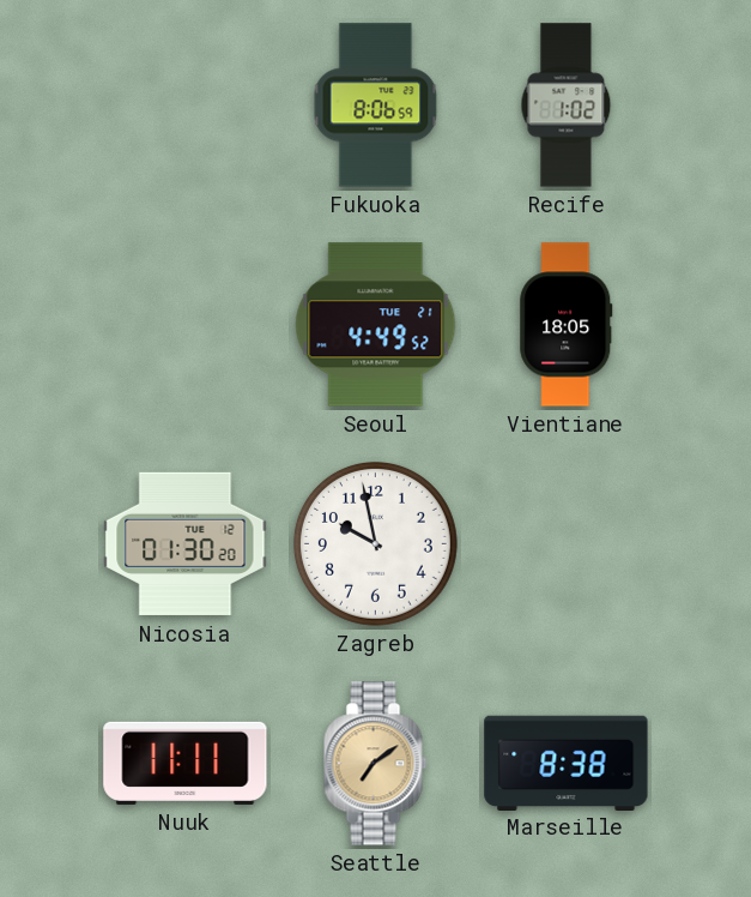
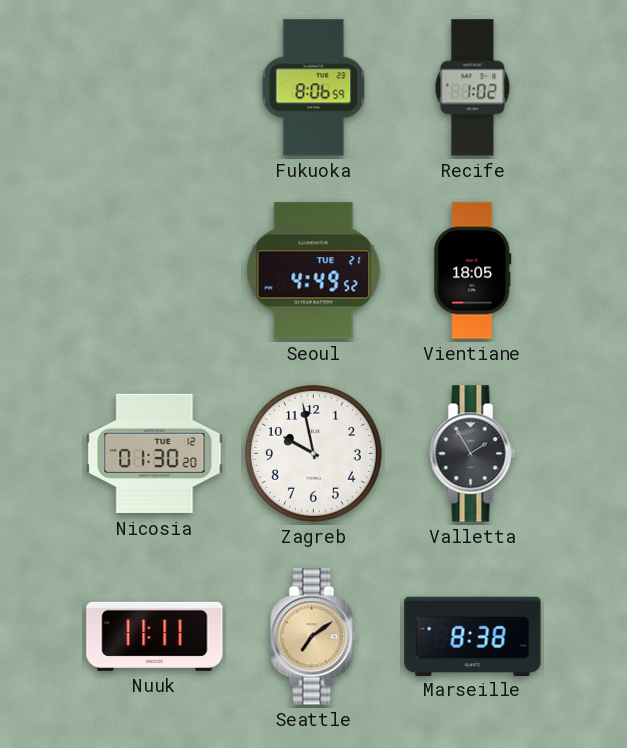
Valletta: none -> 1:55
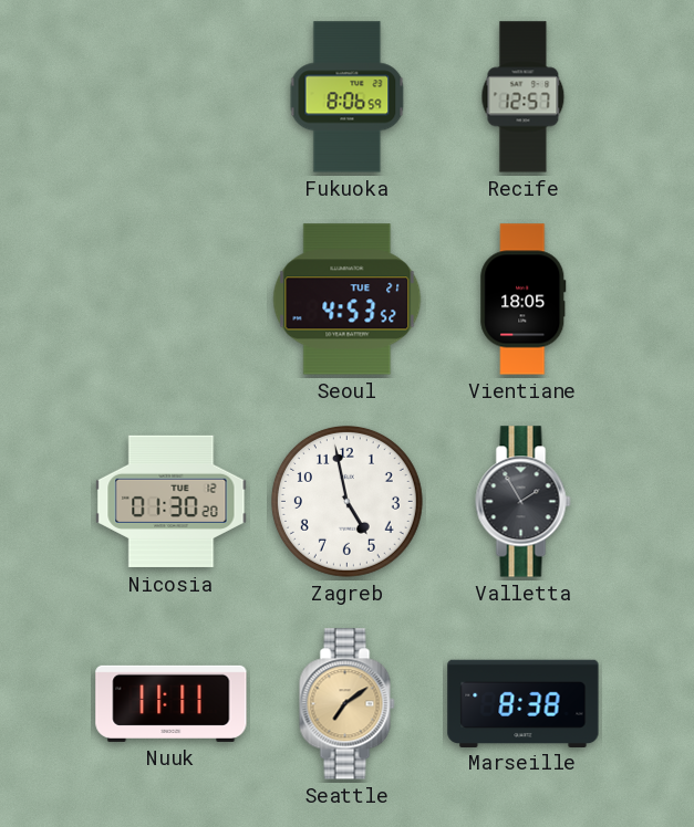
Recife: 1:02 -> 12:57
Seoul: 4:49 -> 4:53
Zagreb: 9:58 -> 4:58
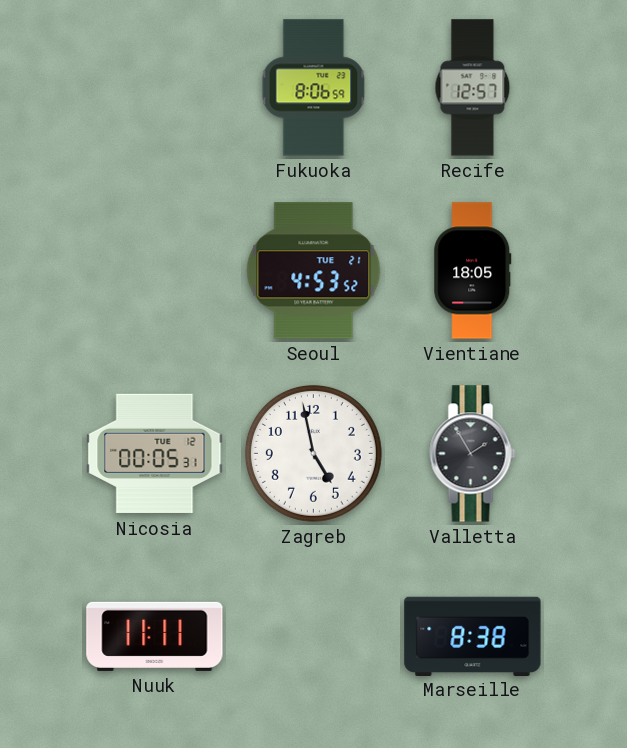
Nicosia: 01:30 -> 00:05
Seattle: 7:09 -> none
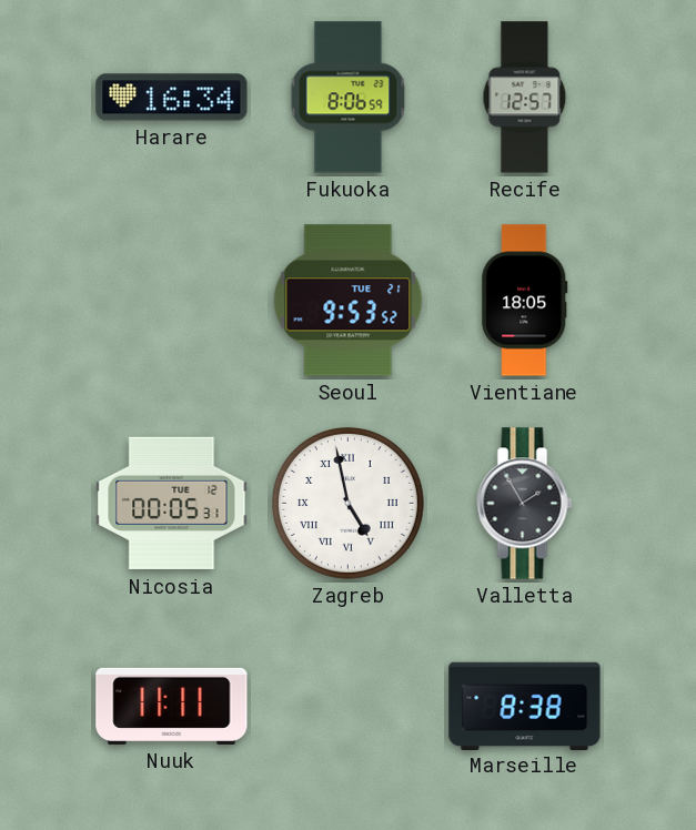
Harare: none -> 16:34
Seoul: 4:53 -> 9:53
Zagreb numerals: Arabic -> Roman
